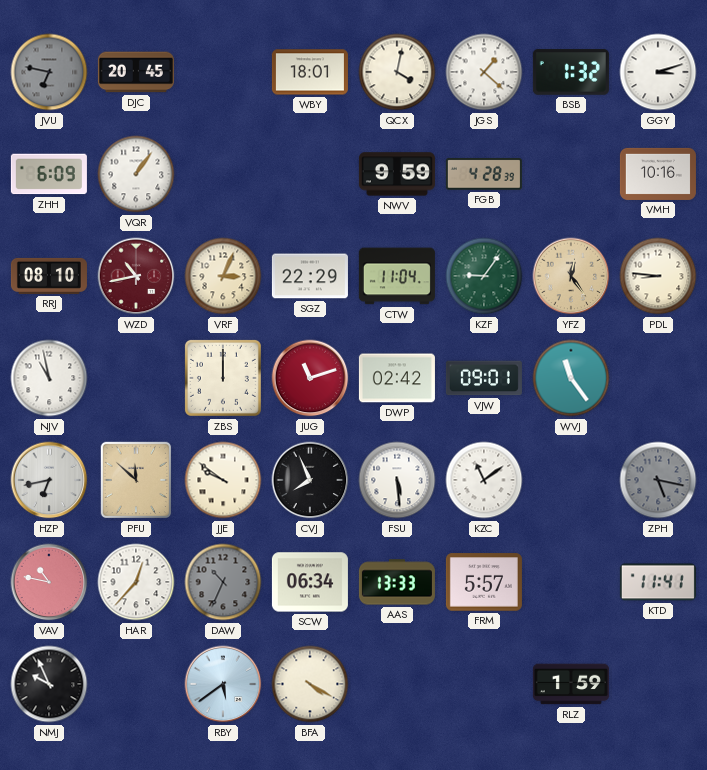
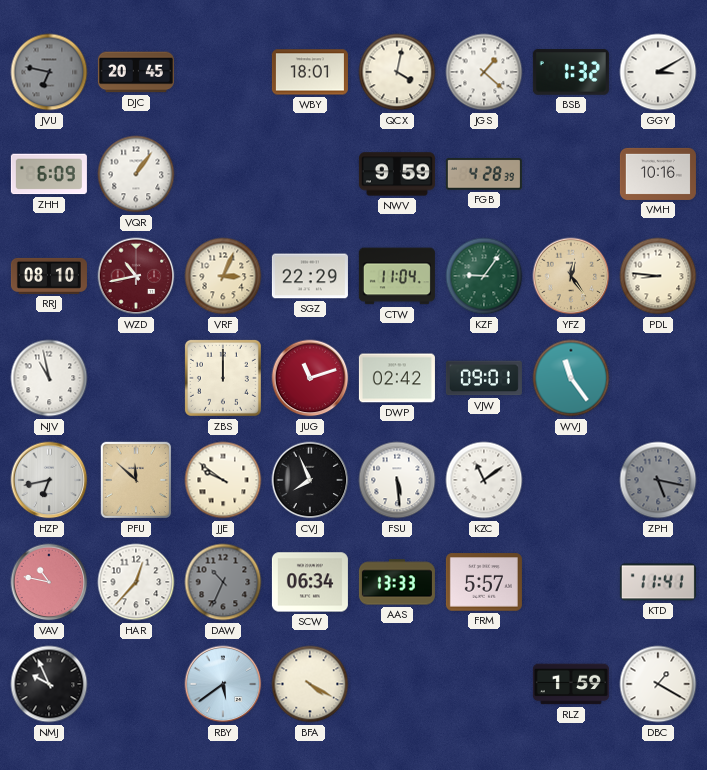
GGY: 3:12 -> 3:10
DBC: none -> 1:20
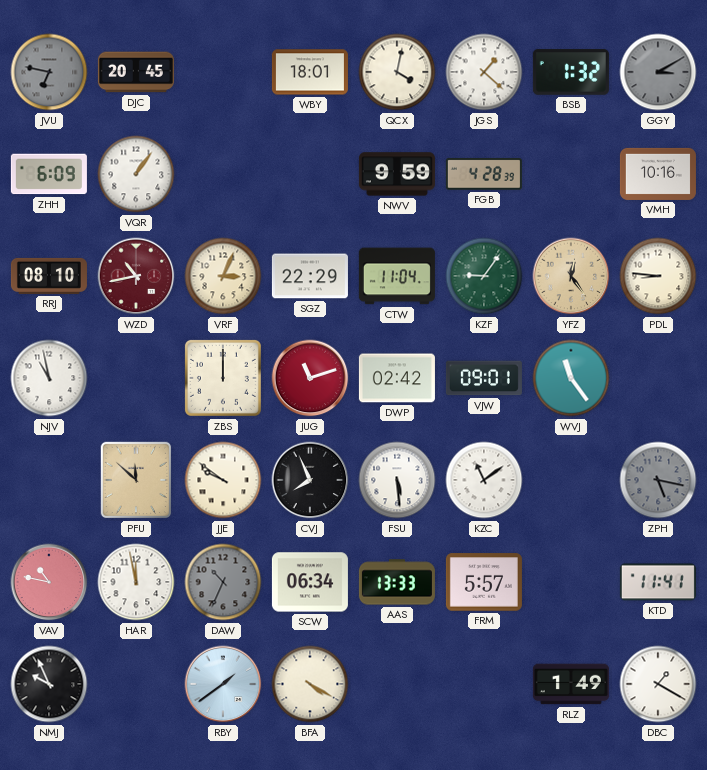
GGY dial: white -> grey
HZP: 6:43 -> none
HAR: 12:37 -> 11:58
RBY: 5:39 -> 1:39
RLZ: 1:59 -> 1:49
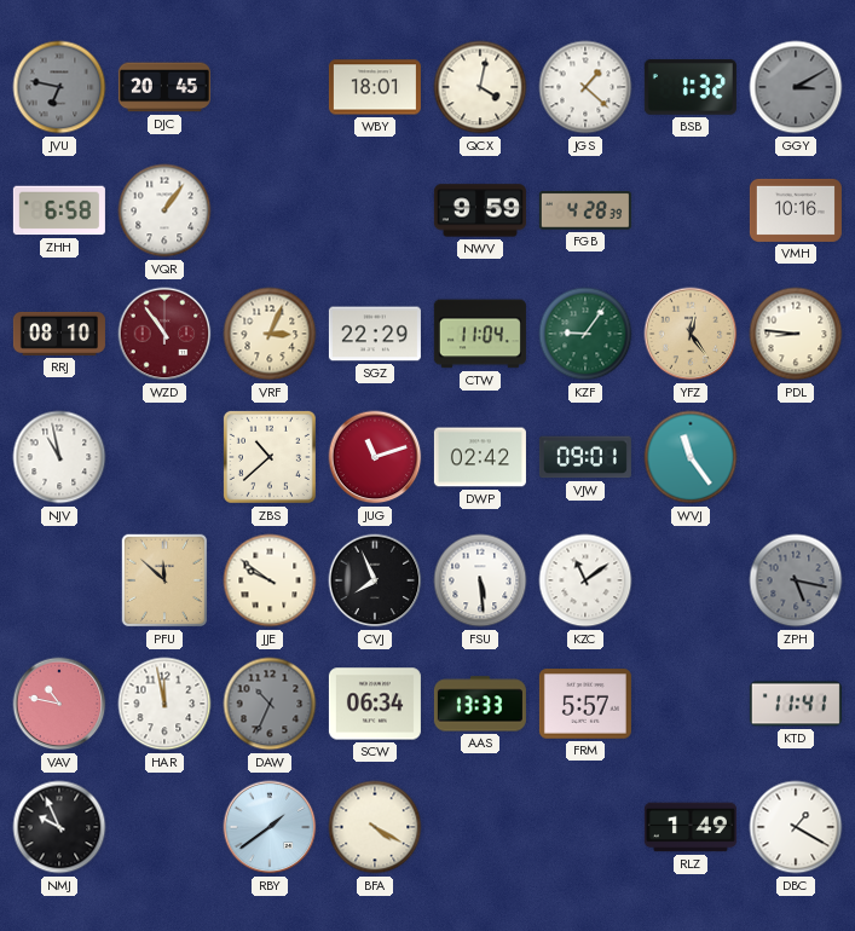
ZHH: 6:09 -> 6:58
WZD: 10:43 -> 10:54
ZBS: 12:00 -> 10:38
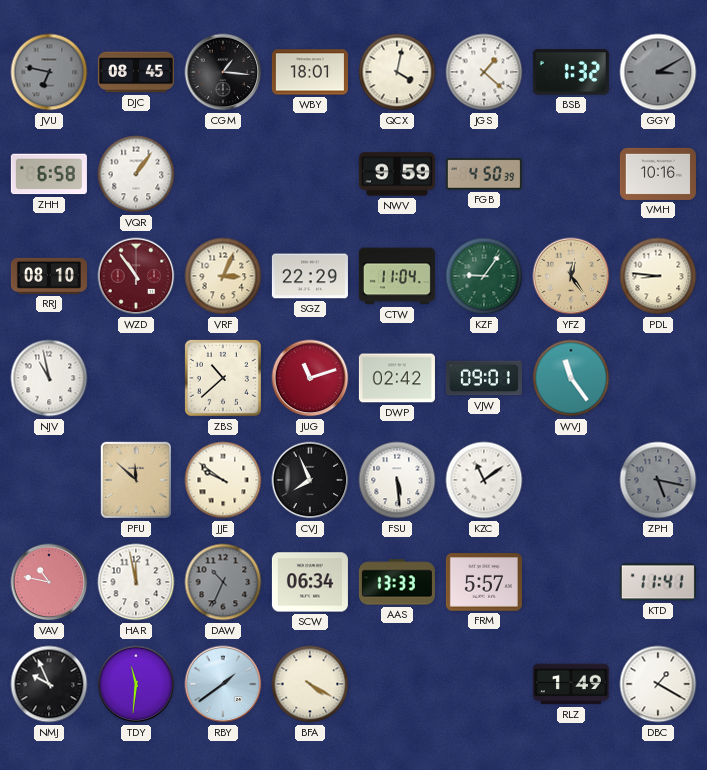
DJC: 20:45 -> 08:45
CGM: none -> 1:16
FGB: 4:28 -> 4:50
TDY: none -> 11:31
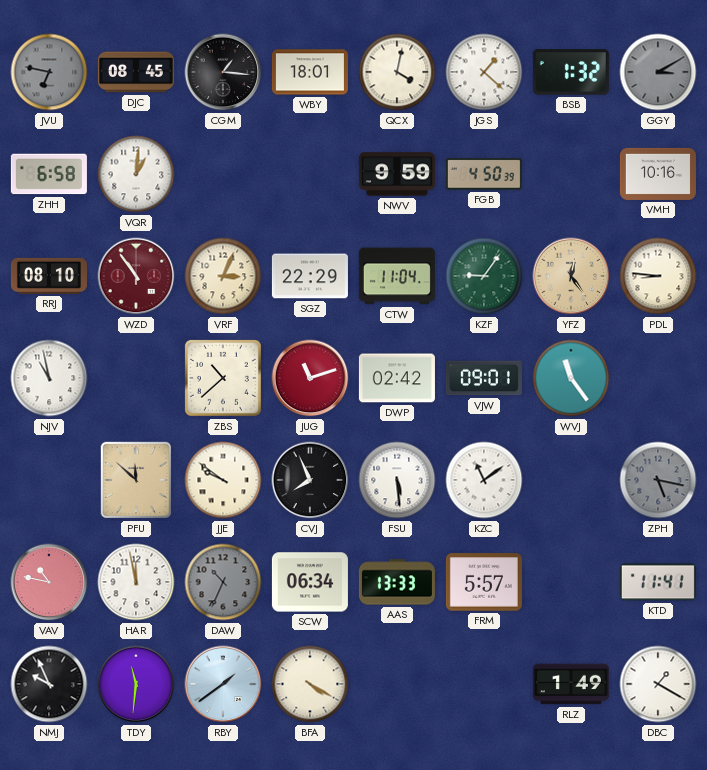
VQR: 1:06 -> 1:01
